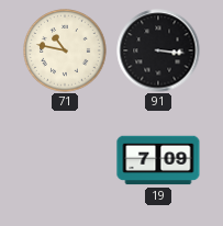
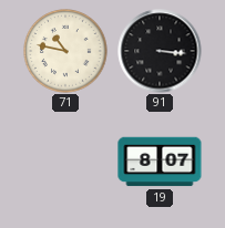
19: 7:09 -> 8:07
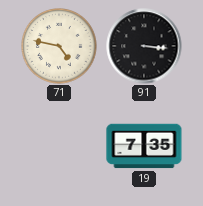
71: 10:47 -> 4:47
19: 8:07 -> 7:35
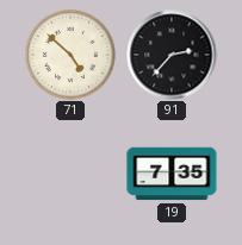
71: 4:47 -> 4:52
91: 3:16 -> 2:37
